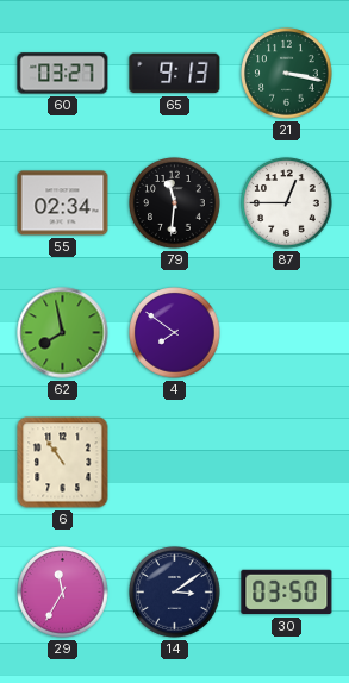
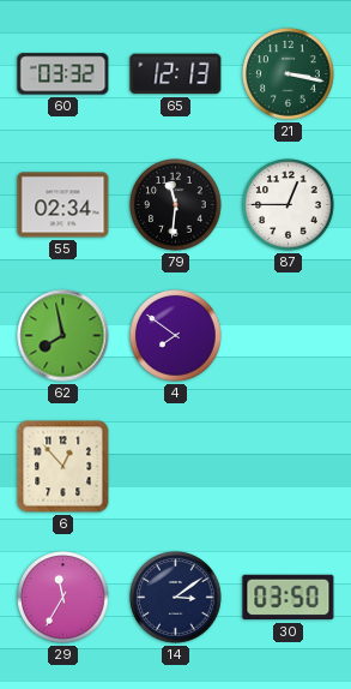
60: 03:27 -> 03:32
65: 9:13 -> 12:13
6: 10:54 -> 12:53
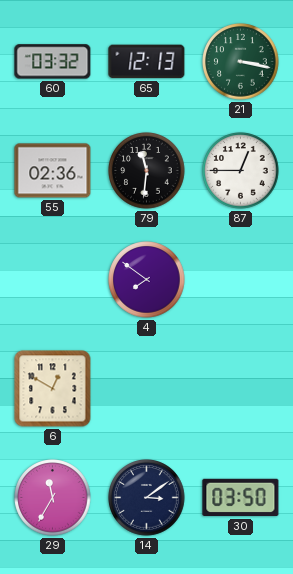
55: 02:34 -> 02:36
62: 7:58 -> none
6: 12:53 -> 12:50
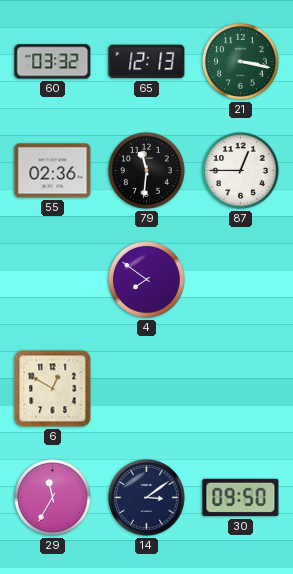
30: 03:50 -> 09:50
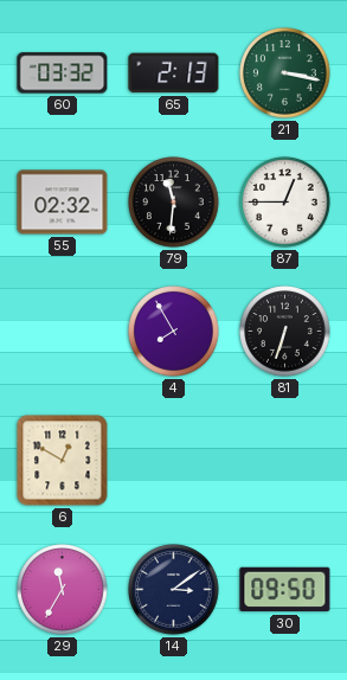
65: 12:13 -> 2:13
55: 02:36 -> 02:32
4: 7:51 -> 7:55
81: none -> 6:33
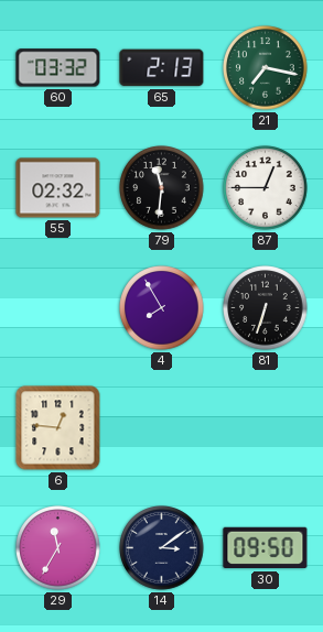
21: 3:17 -> 7:17
6: 12:50 -> 12:46
